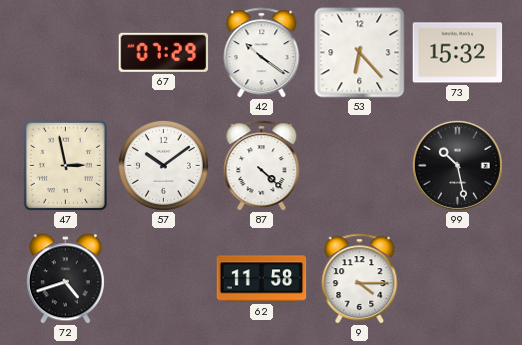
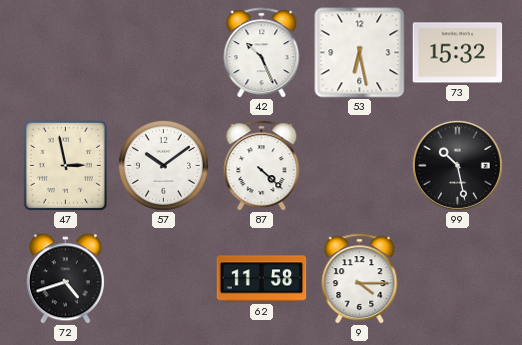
67: 07:29 -> none
42: 10:21 -> 10:26
53: 6:23 -> 6:28
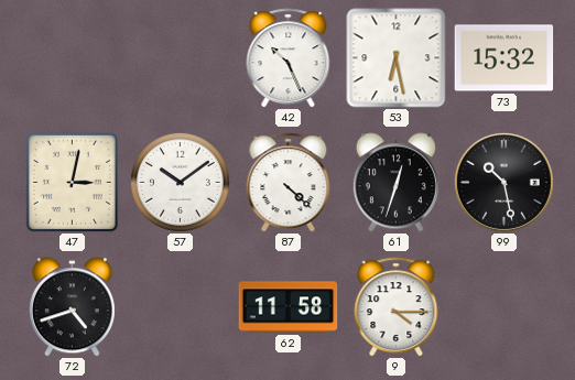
47: 2:58 -> 3:02
61: none -> 12:33
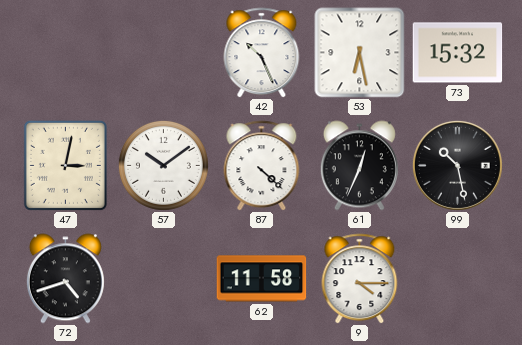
61: 12:33 -> 12:34
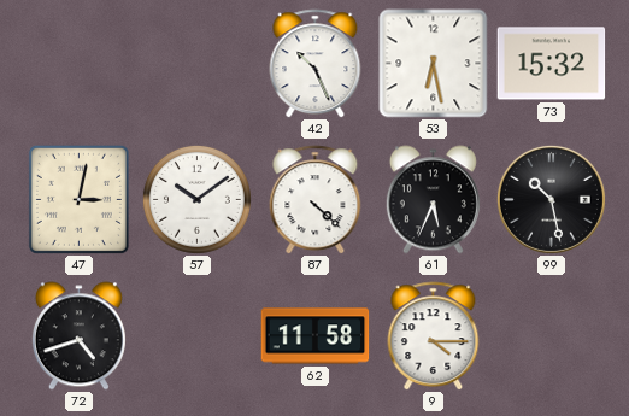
61: 12:34 -> 5:34
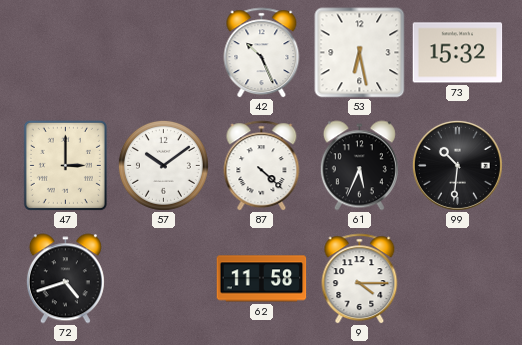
47: 3:02 -> 3:00
99: 10:28 -> 10:31
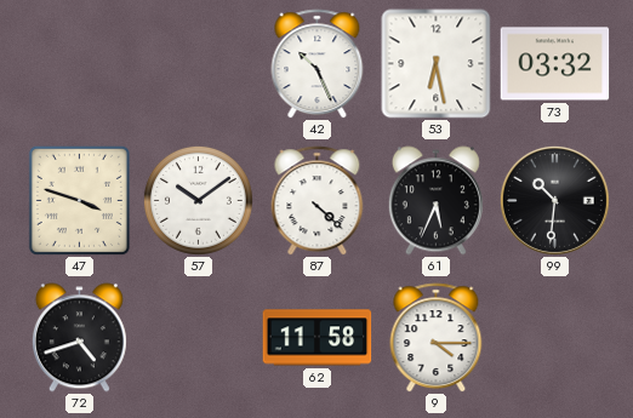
73: 15:32 -> 03:32
47: 3:00 -> 3:48
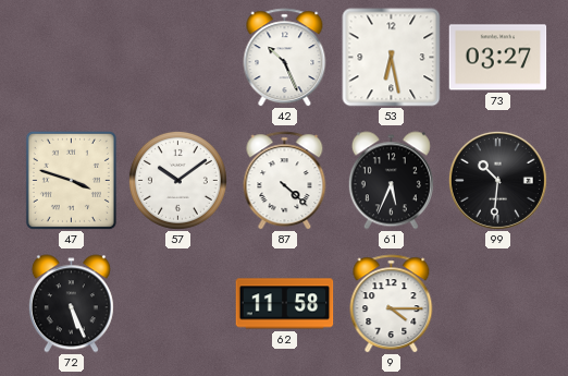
73: 03:32 -> 03:27
72: 4:42 -> 5:26
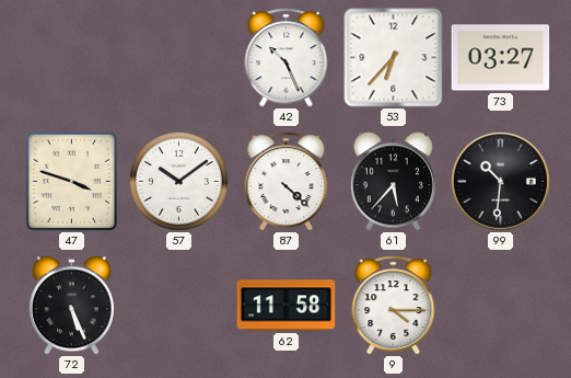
53: 6:28 -> 6:37
61: 5:34 -> 5:37
